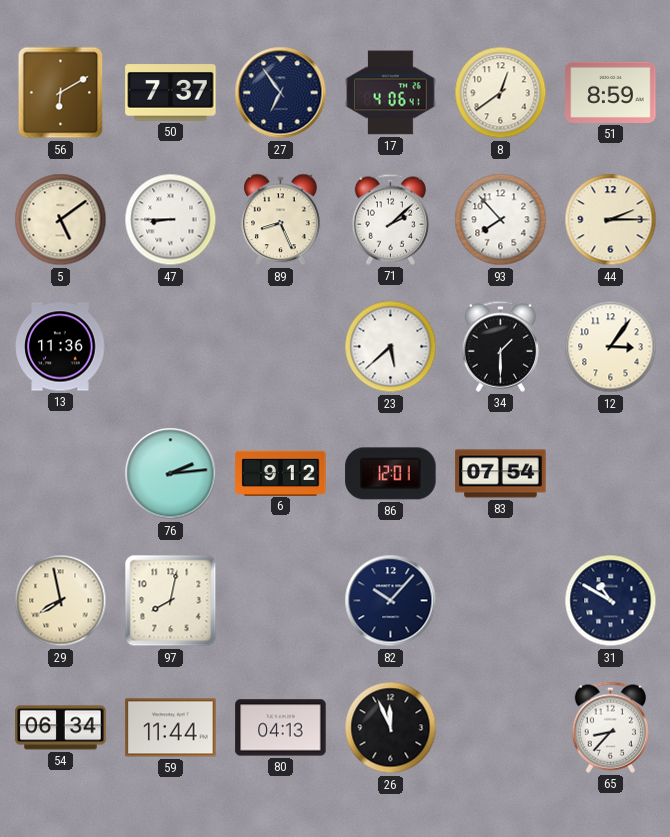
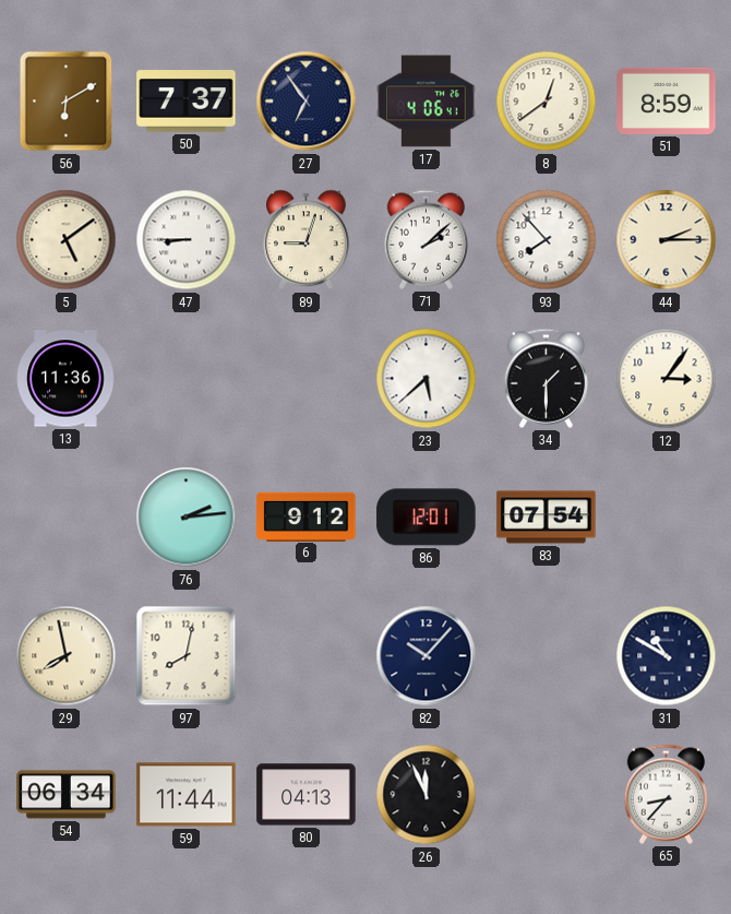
89: 8:26 -> 9:03
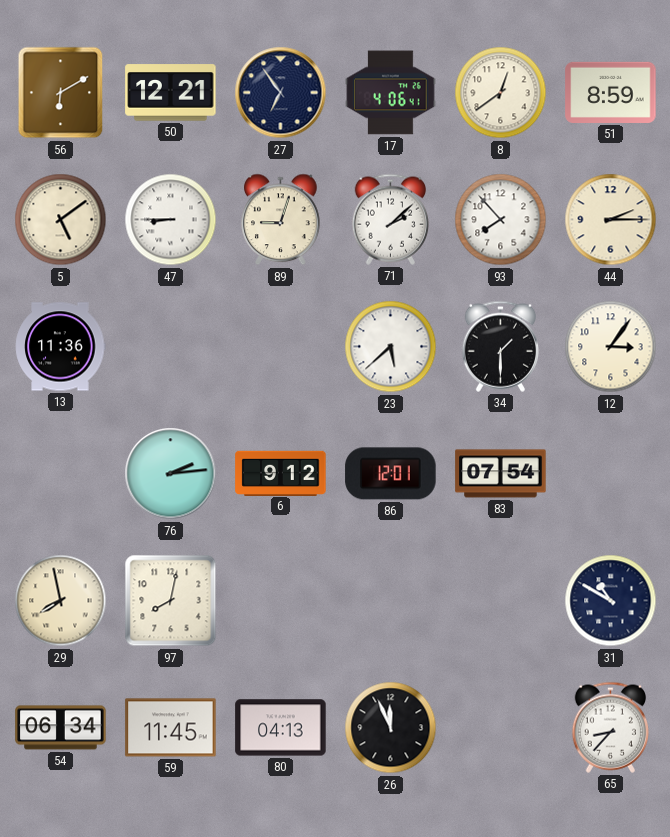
50: 7:37 -> 12:21
82: 10:07 -> none
59: 11:44 -> 11:45
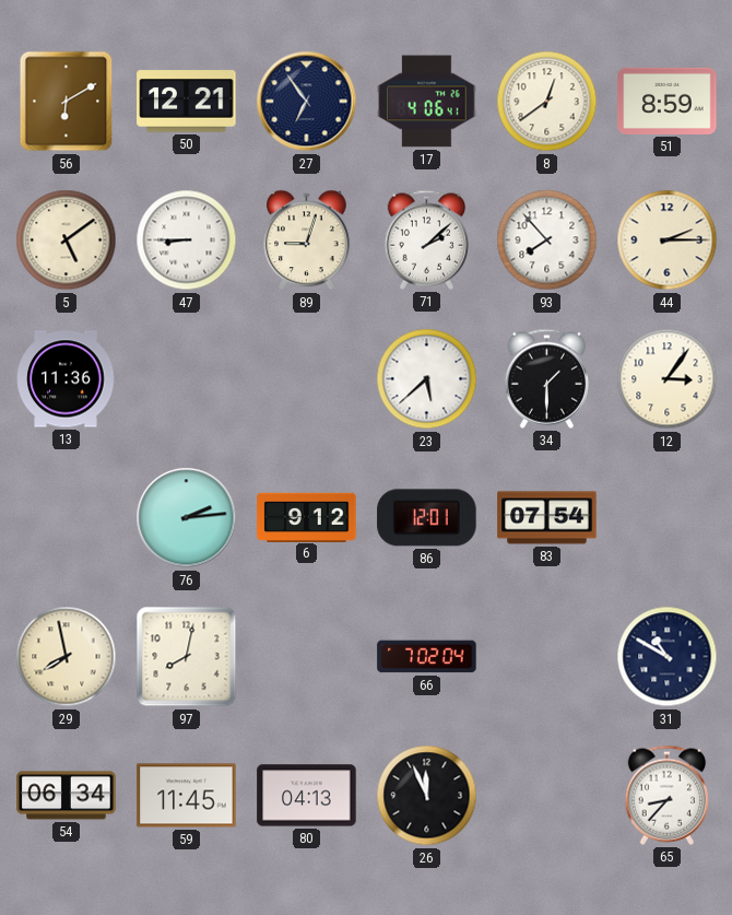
66: none -> 7:02
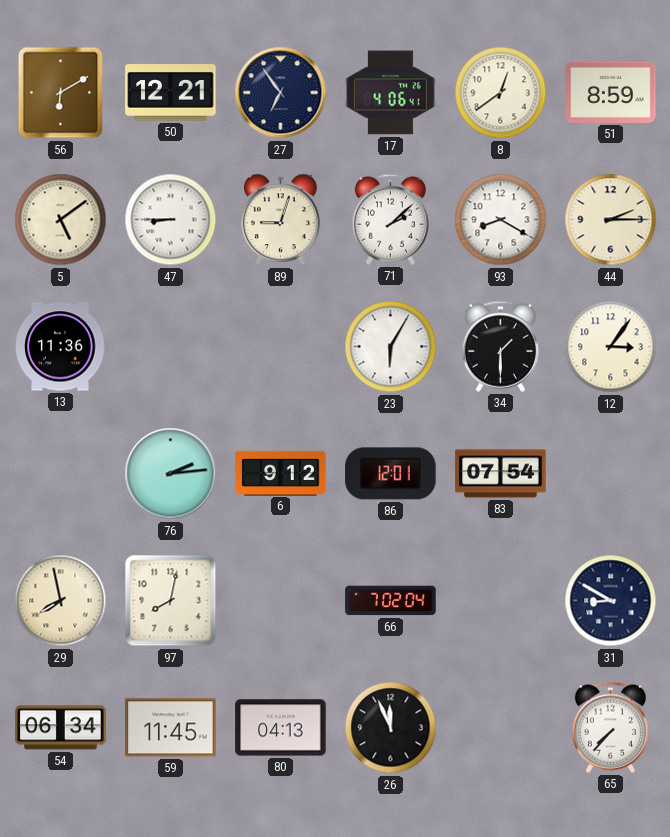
93: 7:53 -> 8:20
23: 5:38 -> 6:05
31: 10:50 -> 8:50
65: 8:37 -> 7:37
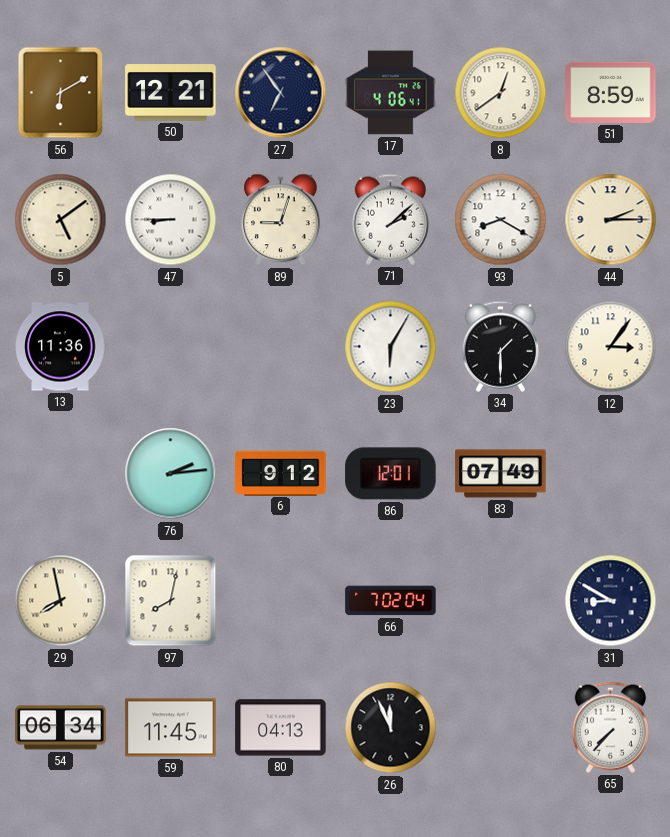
83: 07:54 -> 07:49
